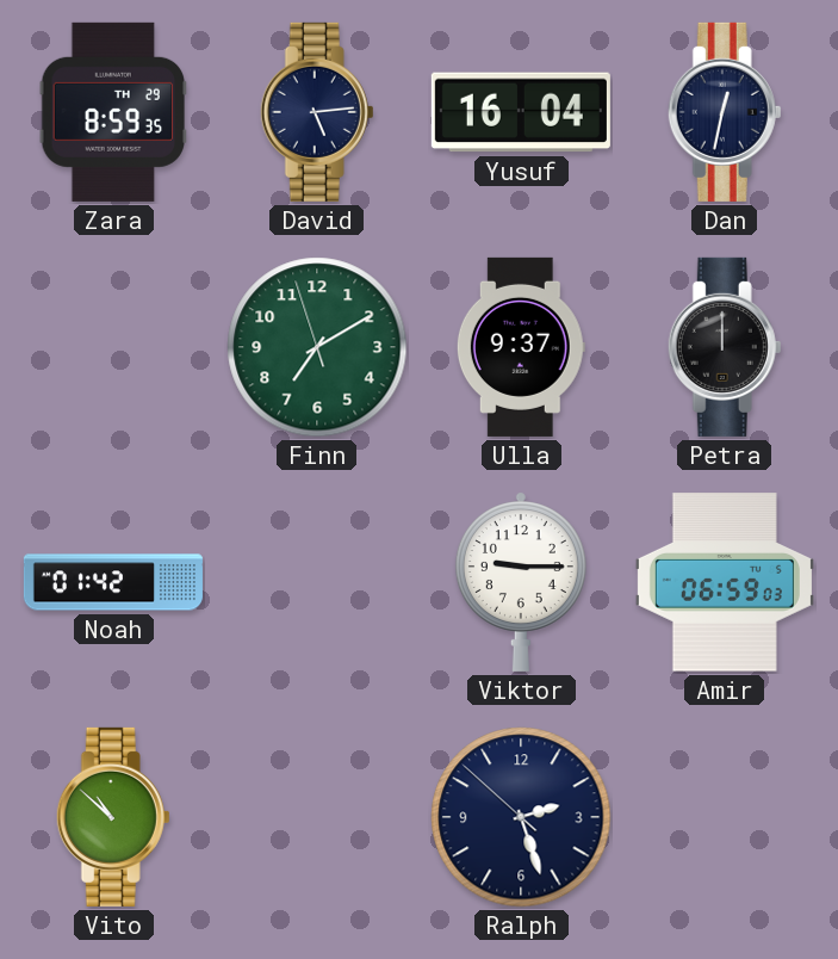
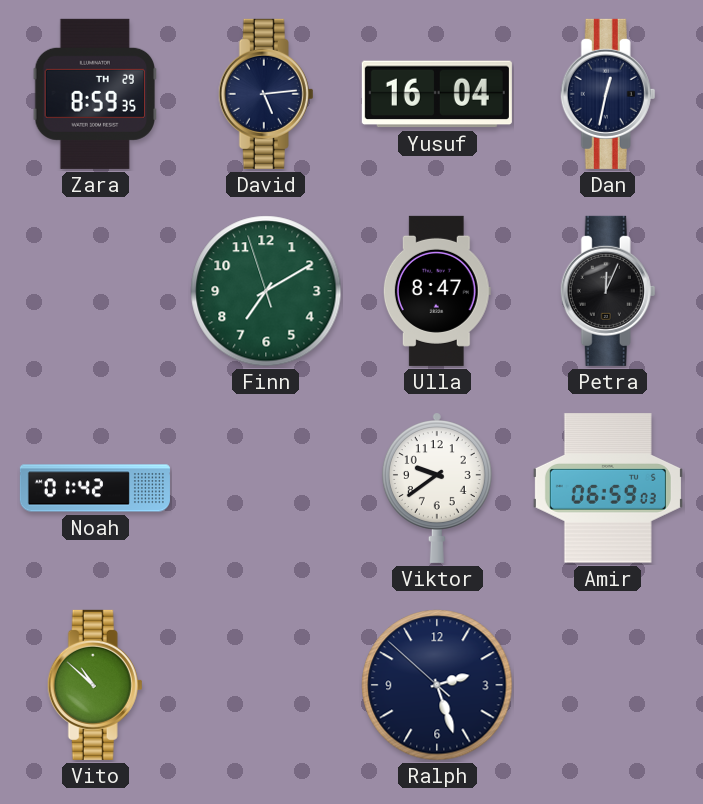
Ulla: 9:37 -> 8:47
Petra: 12:00 -> 12:04
Viktor: 9:15 -> 9:39
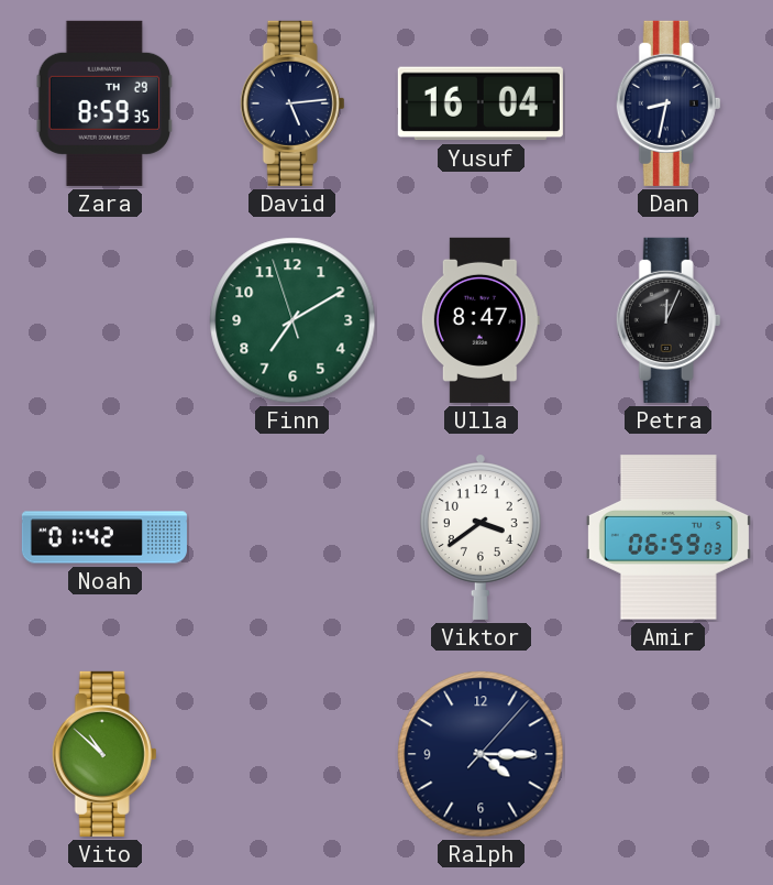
Dan: 12:32 -> 8:32
Viktor: 9:39 -> 3:39
Ralph: 2:26 -> 4:15
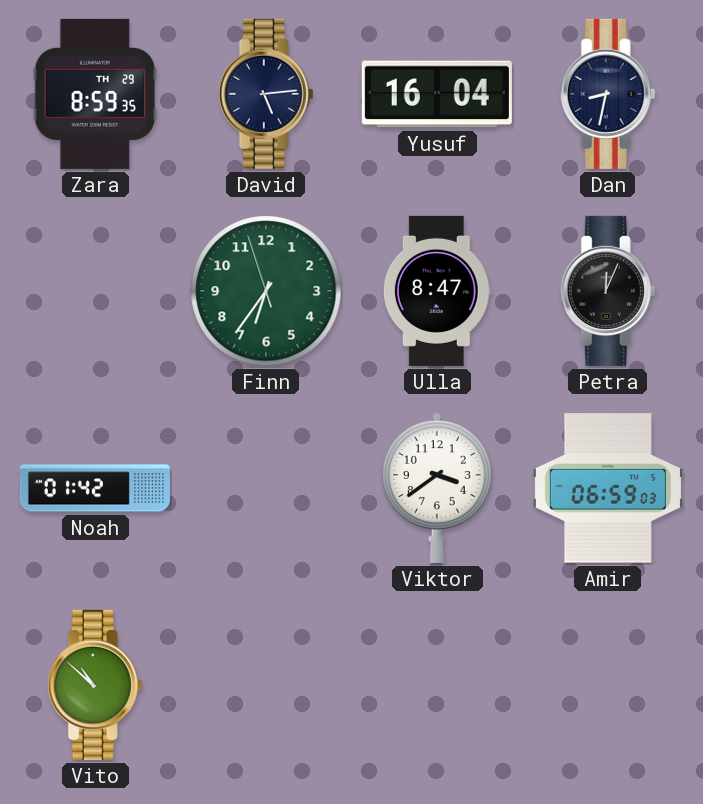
Finn: 7:09 -> 6:35
Ralph: 4:15 -> none
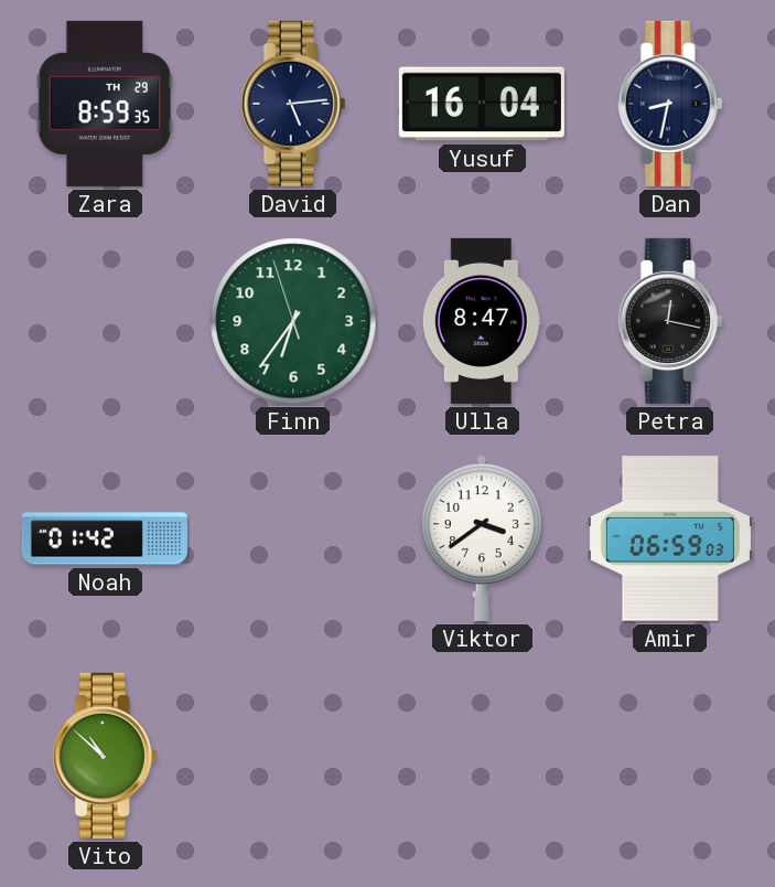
Petra: 12:04 -> 12:17
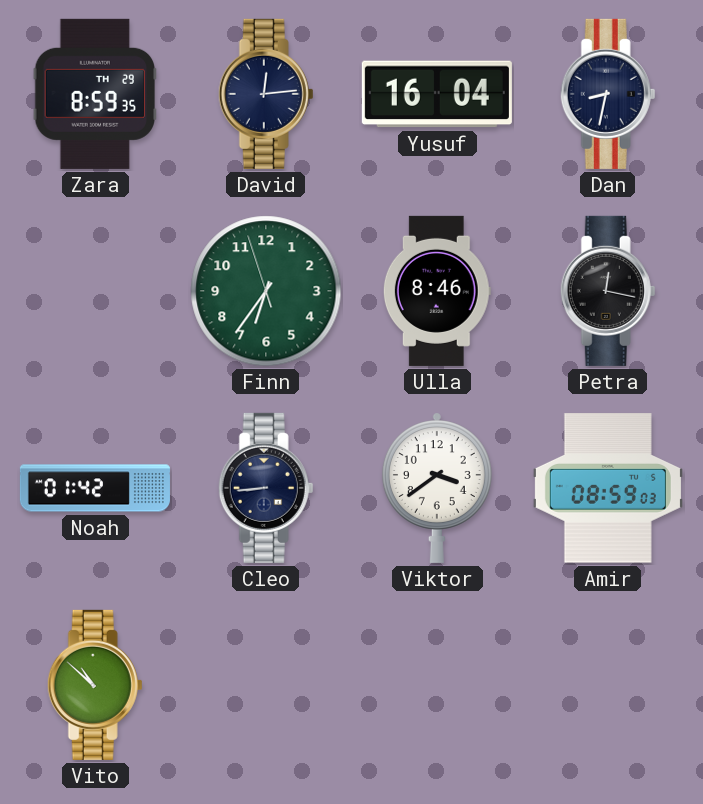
David: 5:14 -> 12:14
Ulla: 8:47 -> 8:46
Cleo: none -> 8:44
Amir: 06:59 -> 08:59
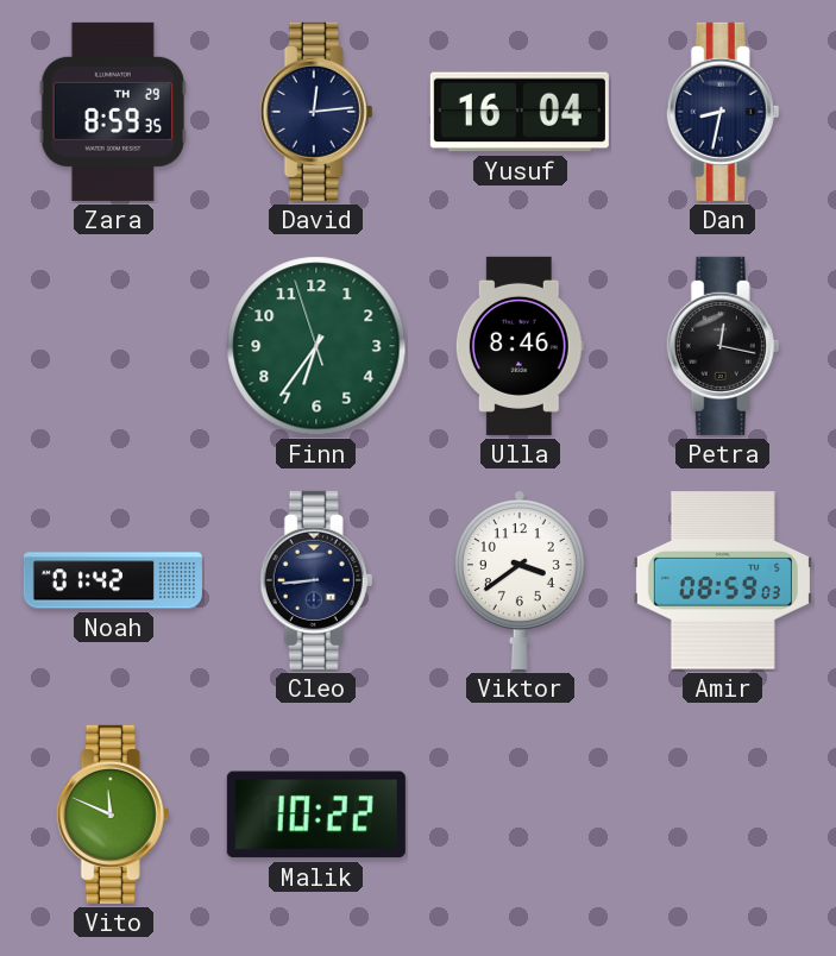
Vito: 10:52 -> 11:49
Malik: none -> 10:22
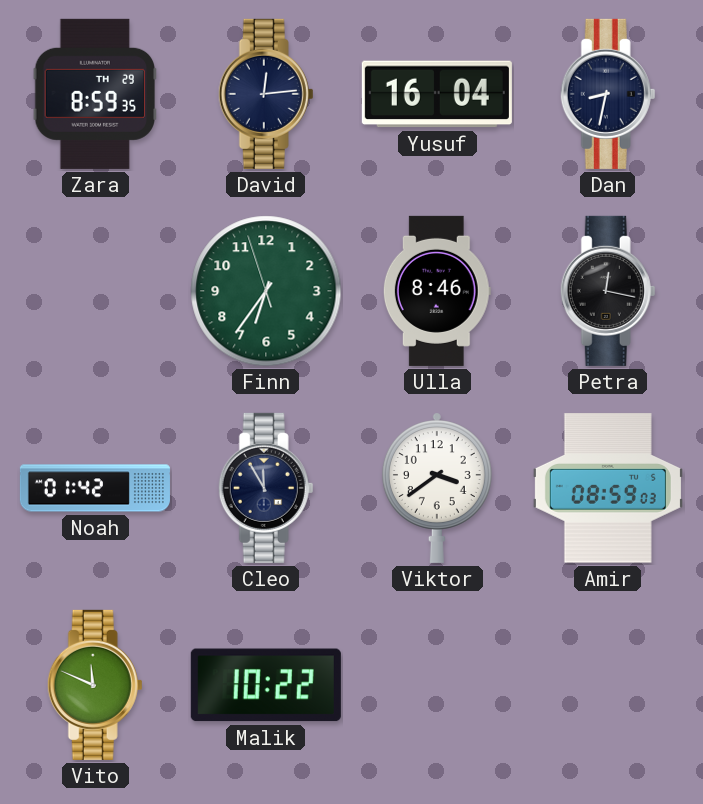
Cleo: 8:44 -> 11:55
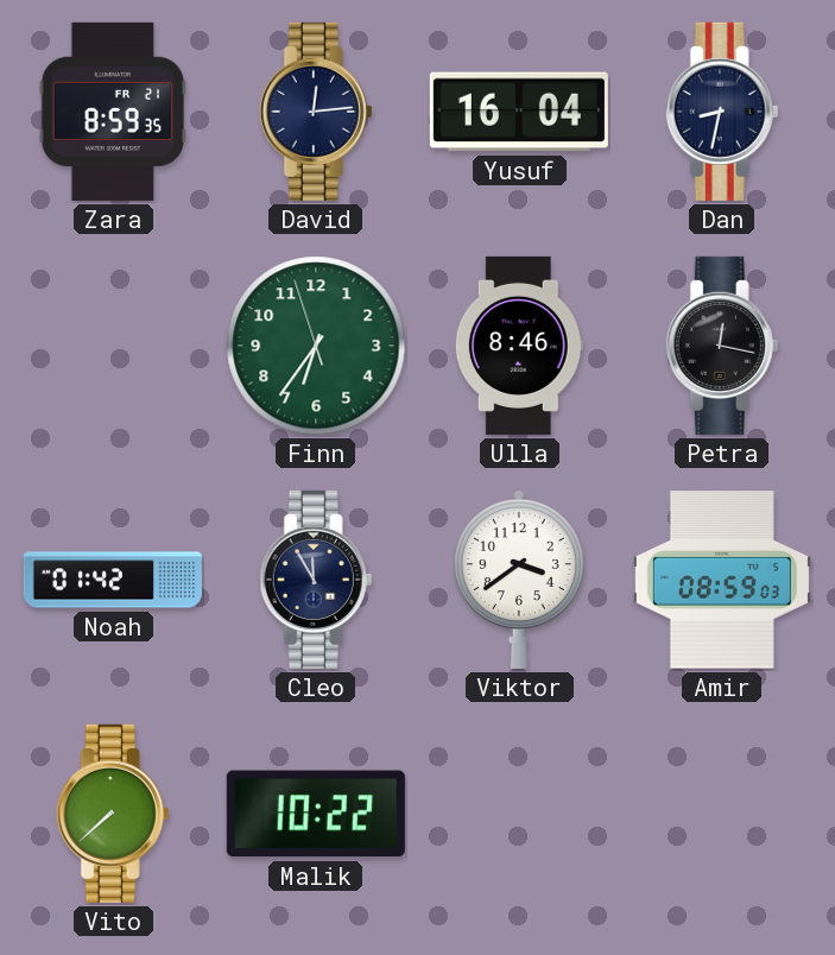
Zara date: TH 29 -> FR 21
Vito: 11:49 -> 7:38
